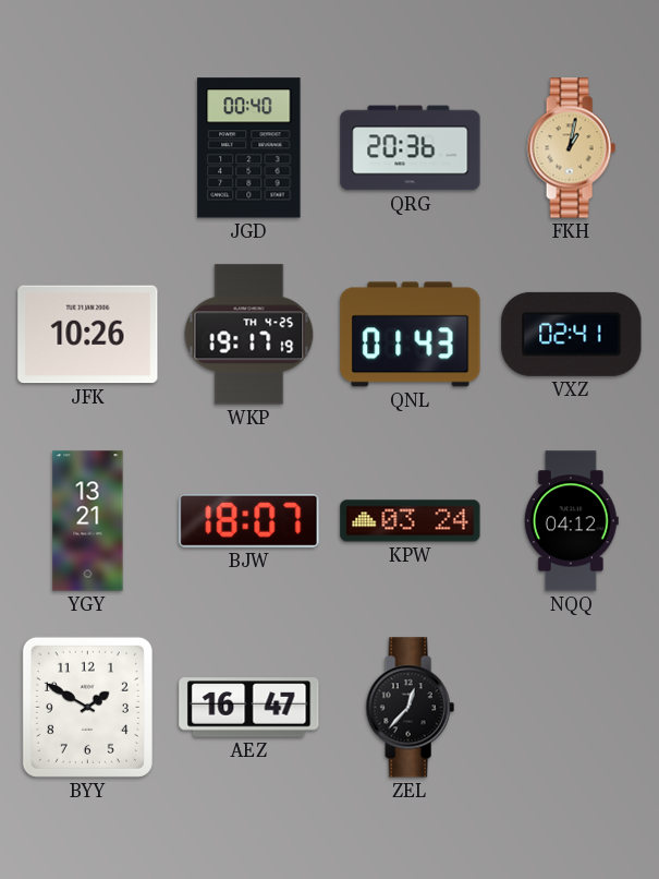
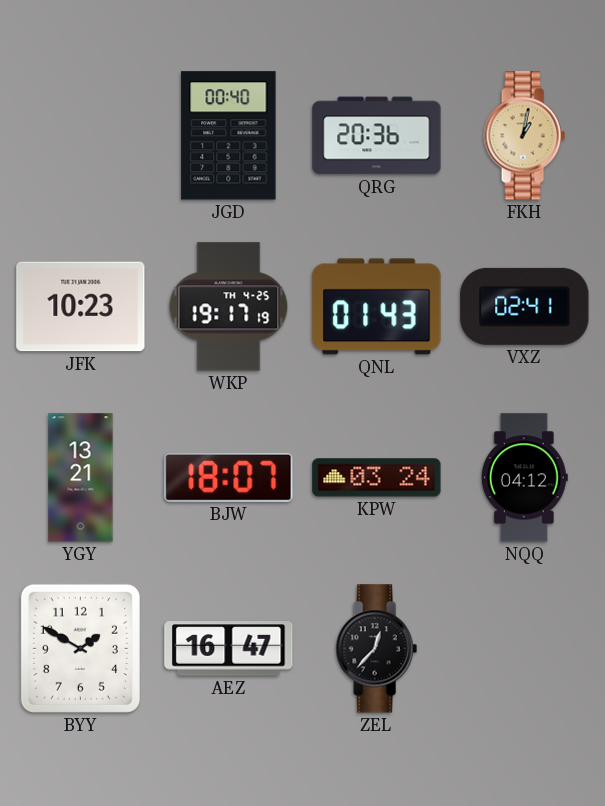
JFK: 10:26 -> 10:23
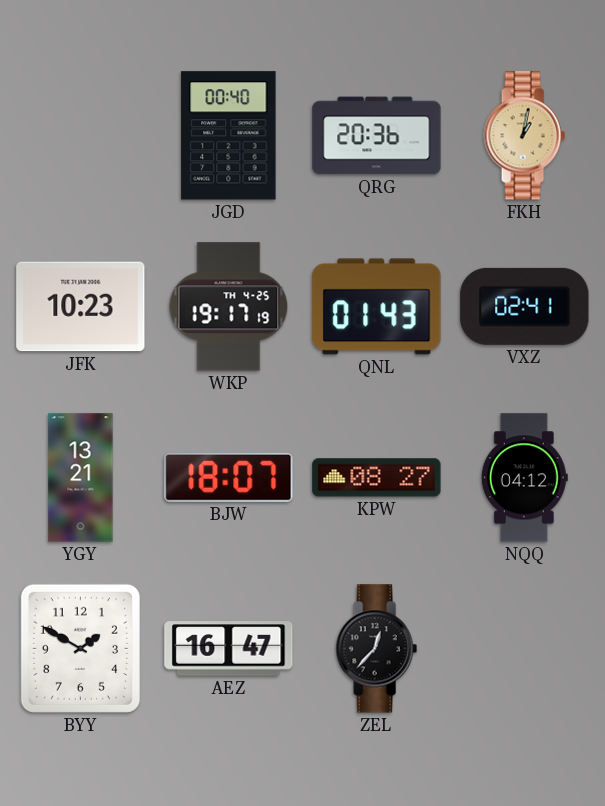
KPW: 03:24 -> 08:27
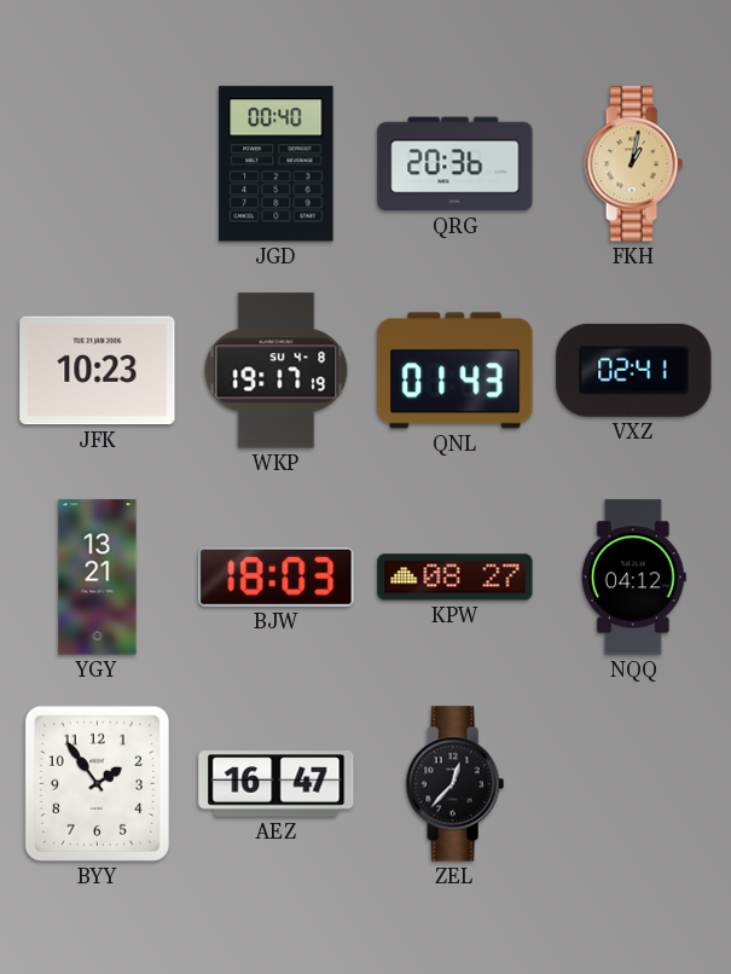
WKP date: TH 4-25 -> SU 4-8
BJW: 18:07 -> 18:03
BYY: 1:50 -> 1:54
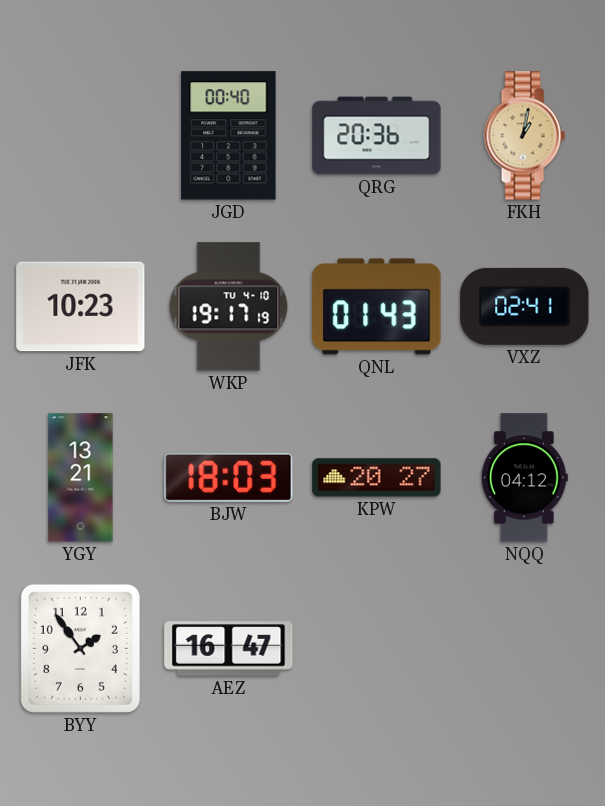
WKP date: SU 4-8 -> TU 4-10
KPW: 08:27 -> 20:27
ZEL: 12:37 -> none
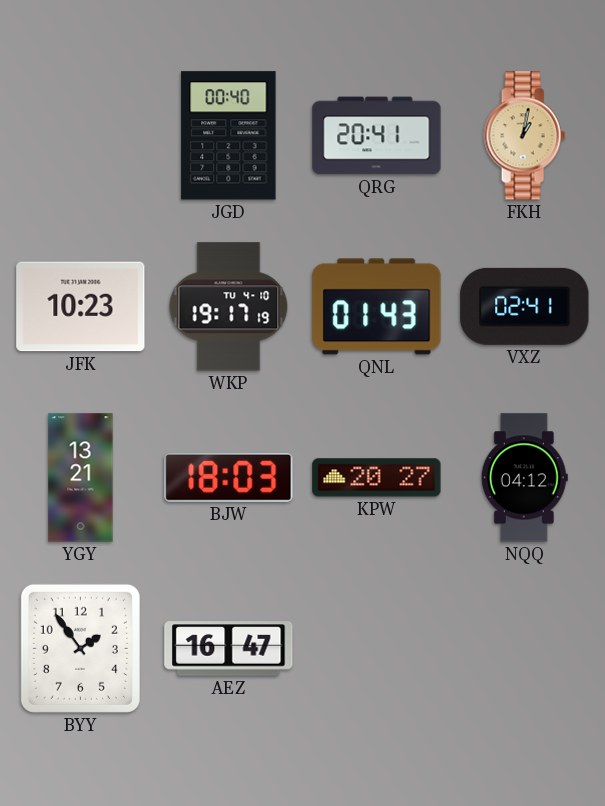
QRG: 20:36 -> 20:41
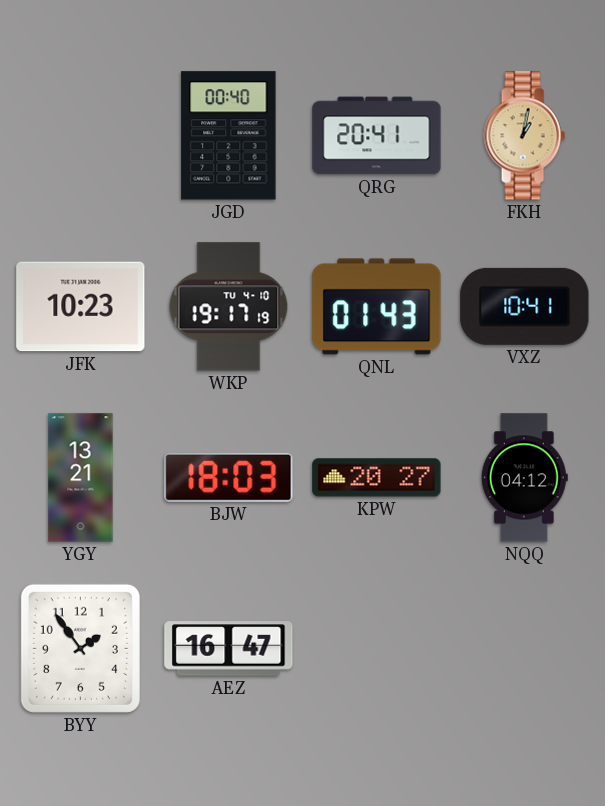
VXZ: 02:41 -> 10:41
